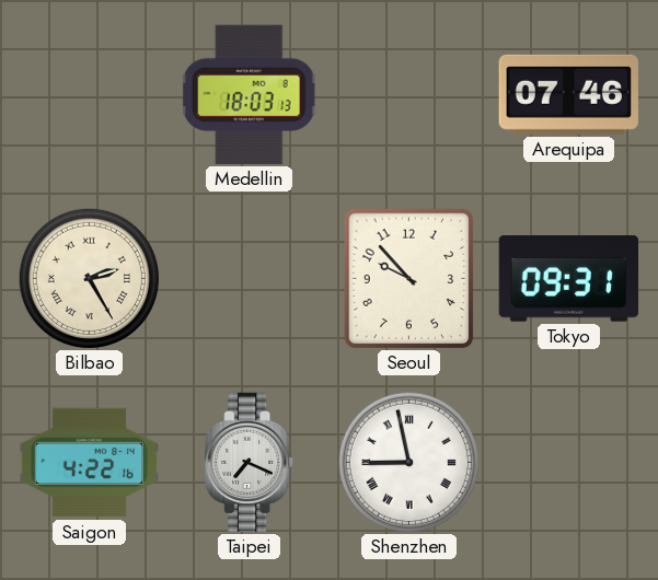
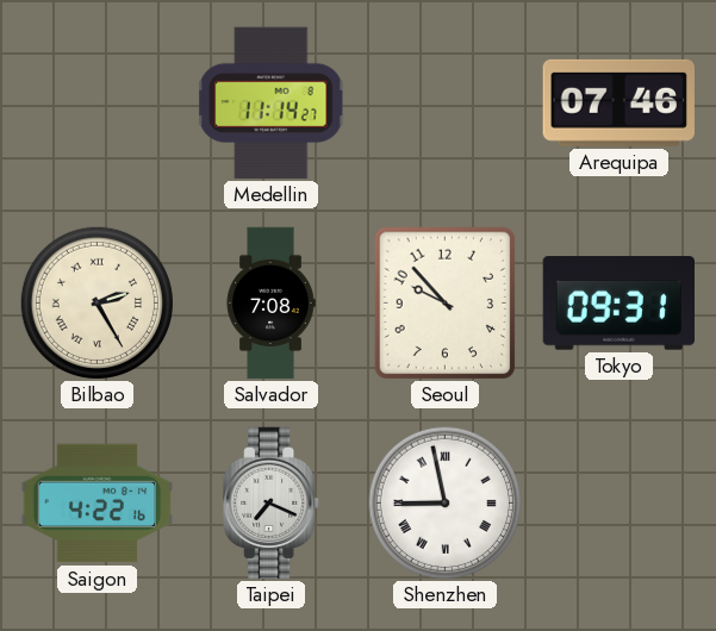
Medellin: 18:03 -> 11:14
Salvador: none -> 7:08
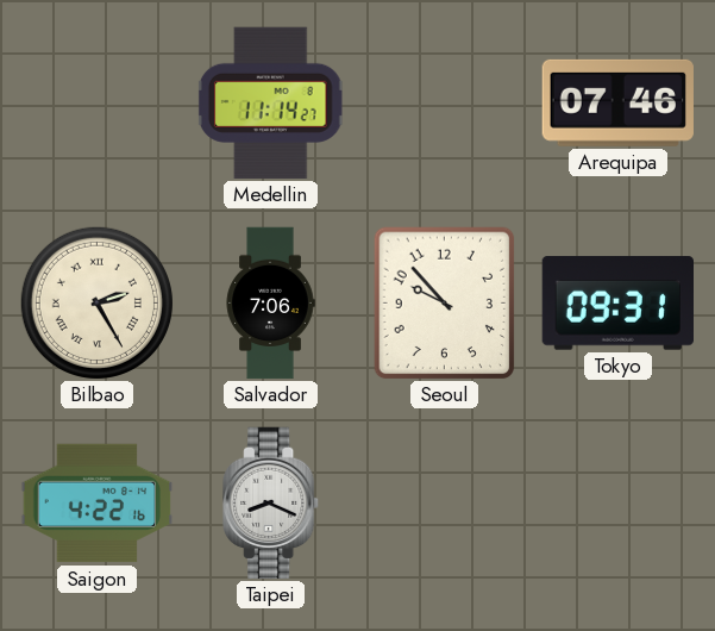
Salvador: 7:08 -> 7:06
Taipei: 7:19 -> 8:19
Shenzhen: 8:58 -> none
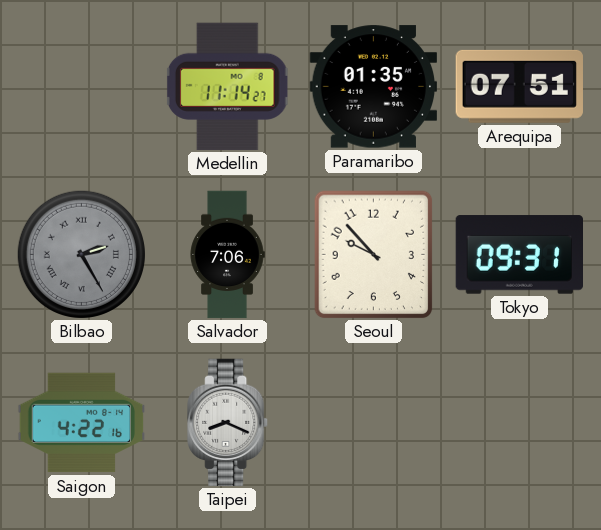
Paramaribo: none -> 01:35
Arequipa: 07:46 -> 07:51
Bilbao dial: cream -> grey
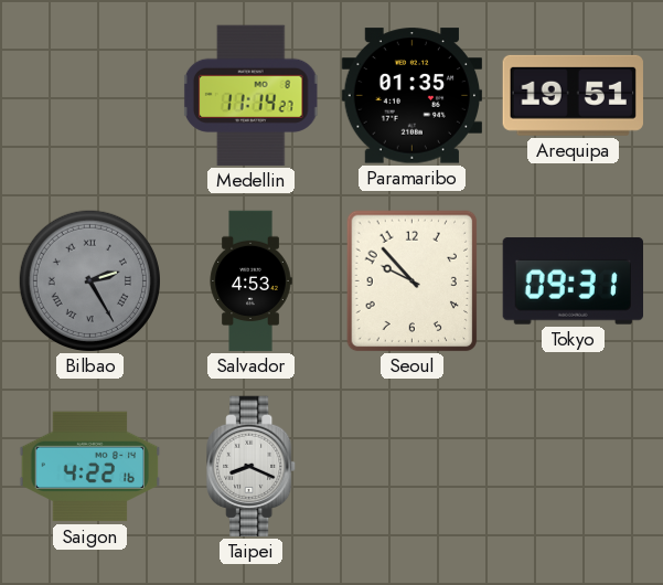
Arequipa: 07:51 -> 19:51
Salvador: 7:06 -> 4:53
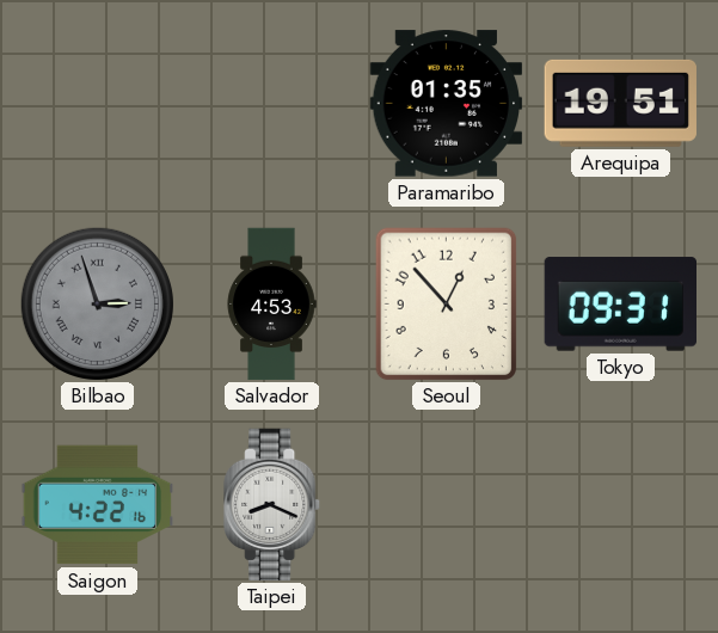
Medellin: 11:14 -> none
Bilbao: 2:25 -> 2:57
Seoul: 9:53 -> 12:53
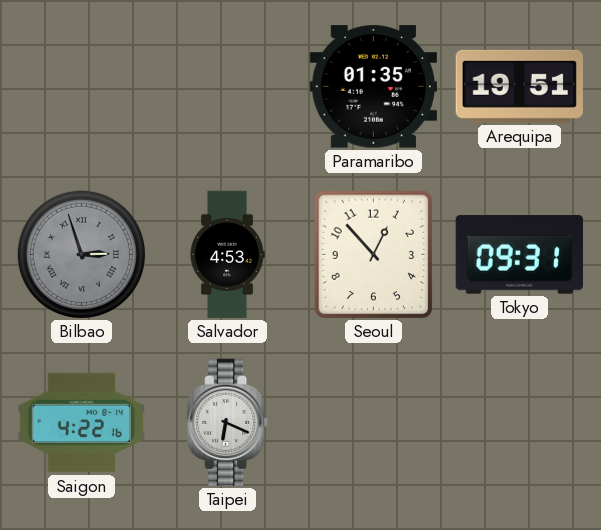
Taipei: 8:19 -> 6:19
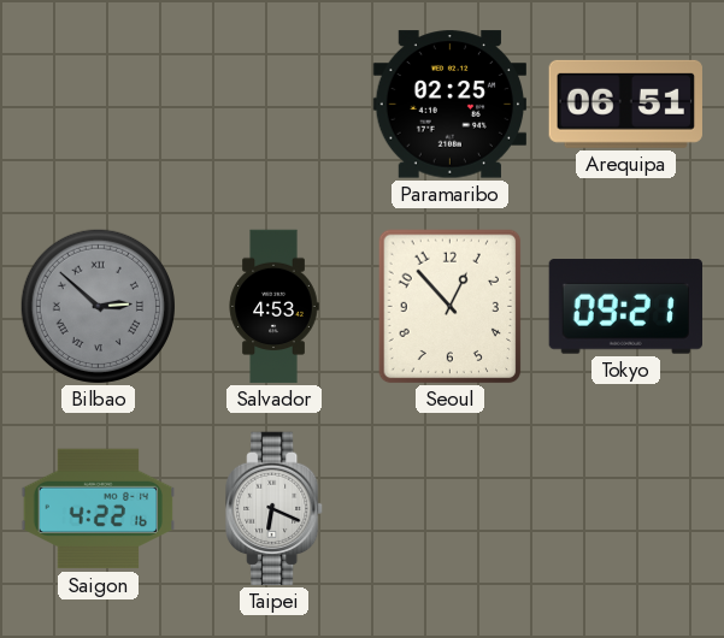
Paramaribo: 01:35 -> 02:25
Arequipa: 19:51 -> 06:51
Bilbao: 2:57 -> 2:52
Tokyo: 09:31 -> 09:21
